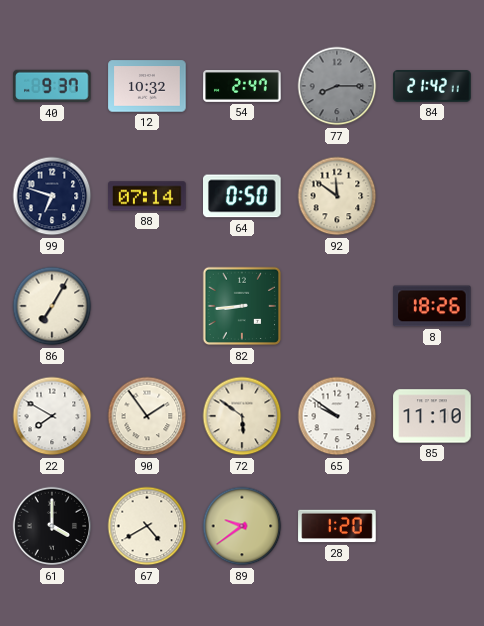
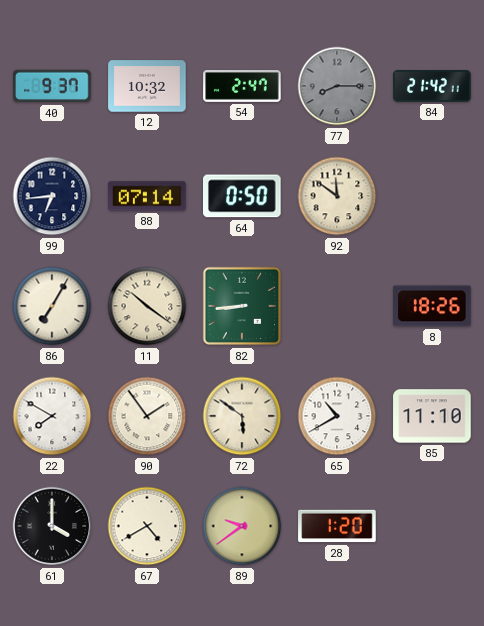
99: 6:48 -> 6:44
11: none -> 10:21
65: 9:51 -> 10:40
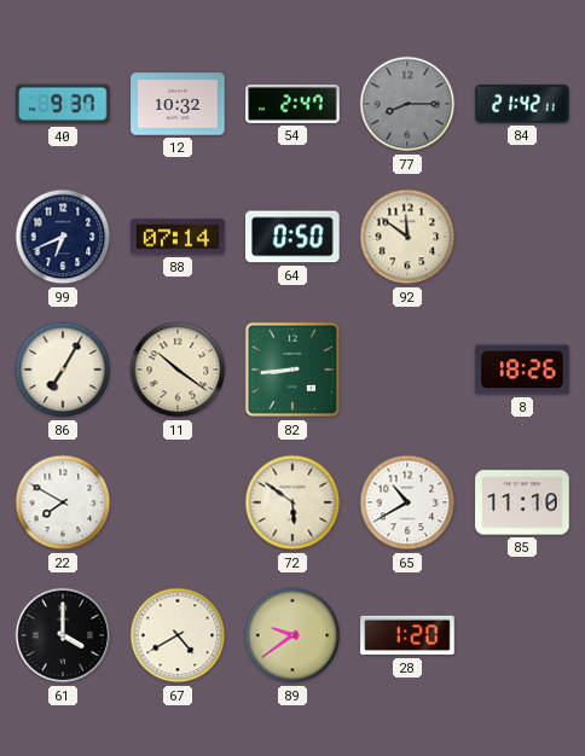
99: 6:44 -> 6:41
90: 1:54 -> none
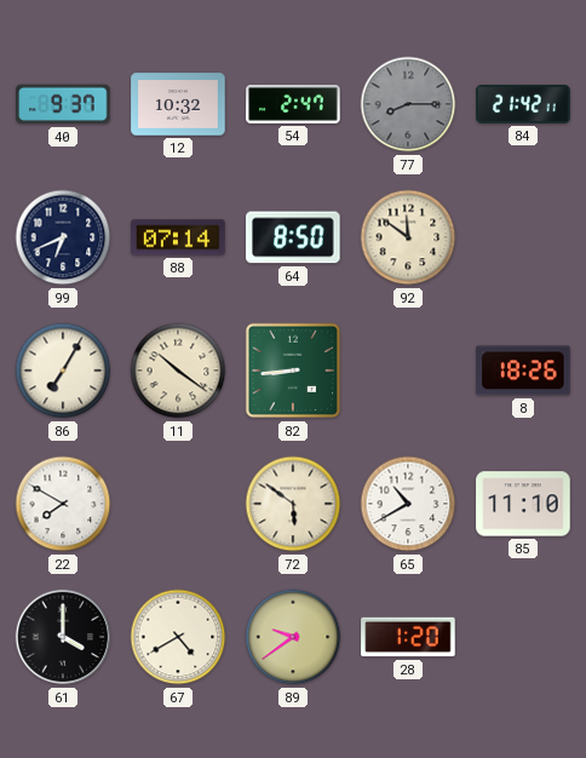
64: 0:50 -> 8:50
